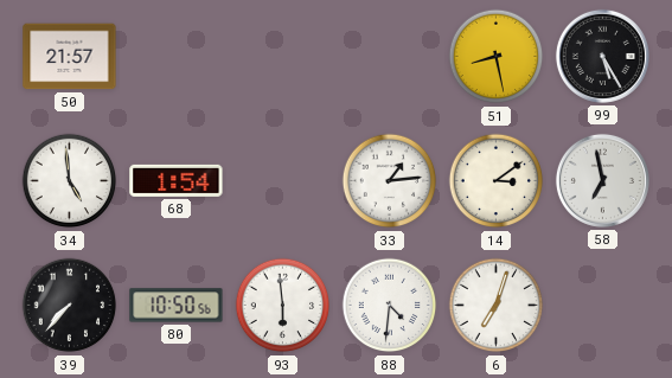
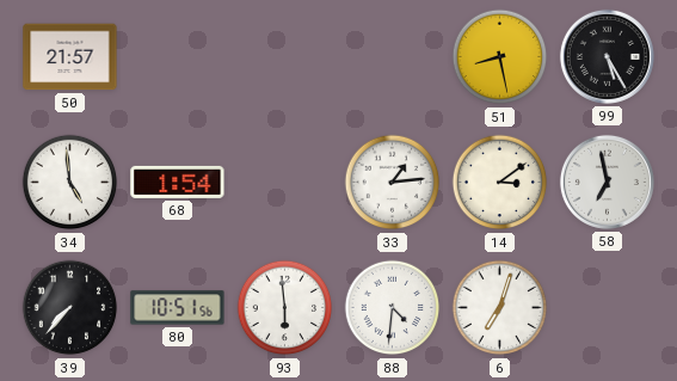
80: 10:50 -> 10:51
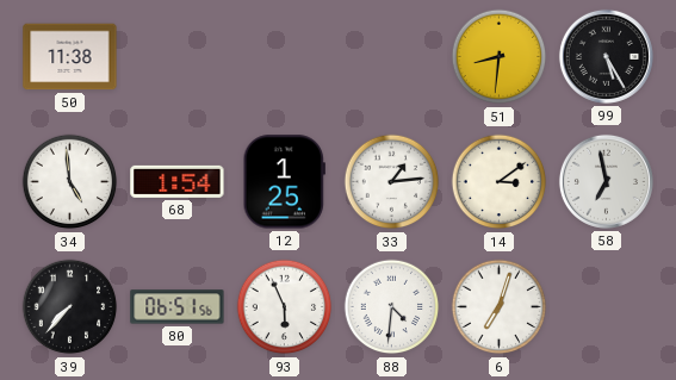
50: 21:57 -> 11:38
51: 8:28 -> 8:31
12: none -> 1:25
80: 10:51 -> 06:51
93: 5:59 -> 5:56
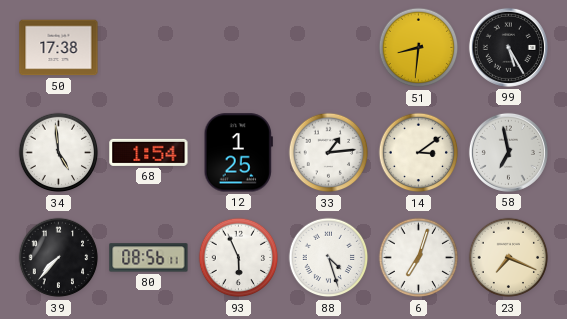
50: 11:38 -> 17:38
80: 06:51 -> 08:56
88: 4:31 -> 4:27
23: none -> 7:19
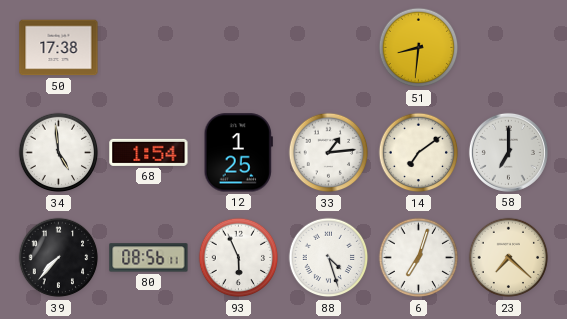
99: 5:25 -> none
14: 3:09 -> 7:09
58: 6:58 -> 7:00
23: 7:19 -> 7:22
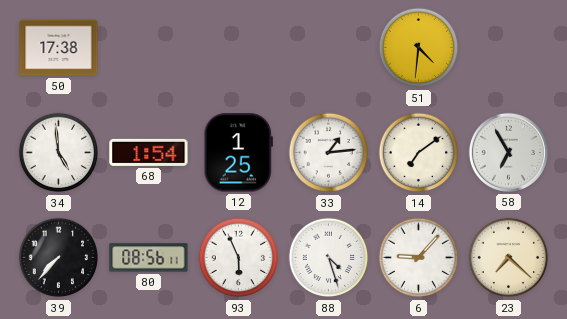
51: 8:31 -> 4:31
58: 7:00 -> 6:55
6: 7:03 -> 9:07
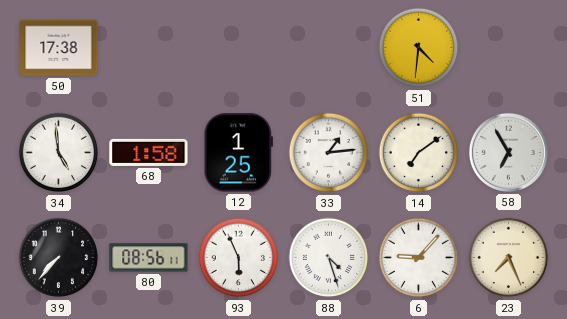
68: 1:54 -> 1:58
23: 7:22 -> 7:26
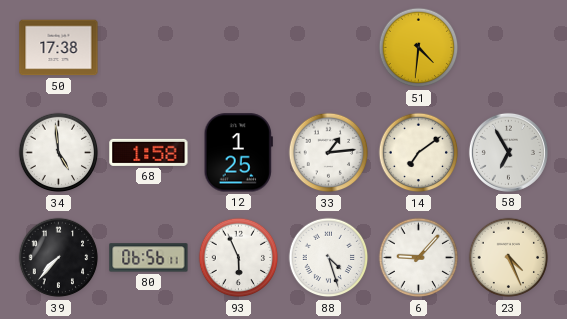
80: 08:56 -> 06:56
23: 7:26 -> 4:26
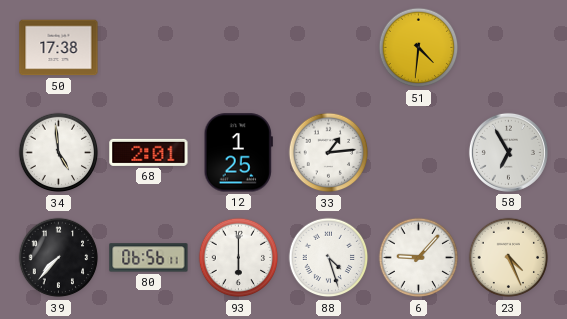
68: 1:58 -> 2:01
14: 7:09 -> none
93: 5:56 -> 6:00
